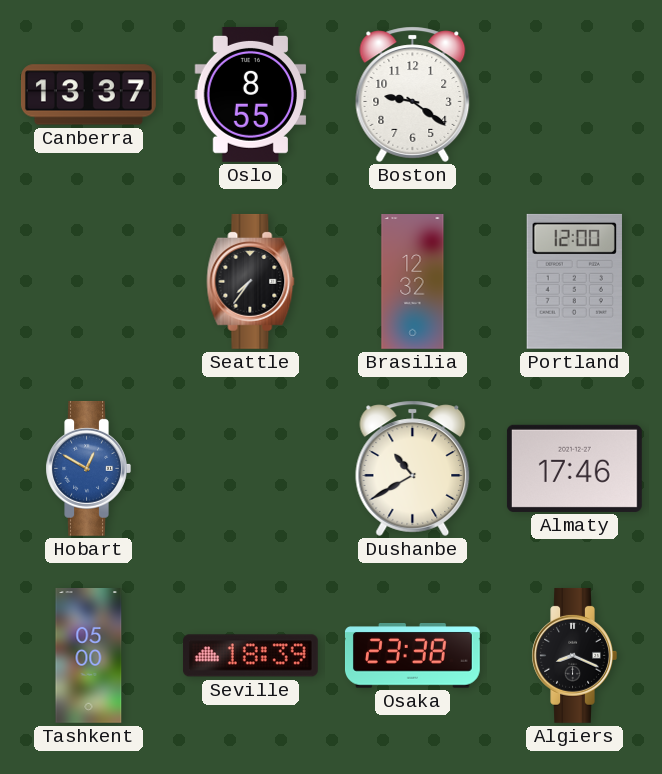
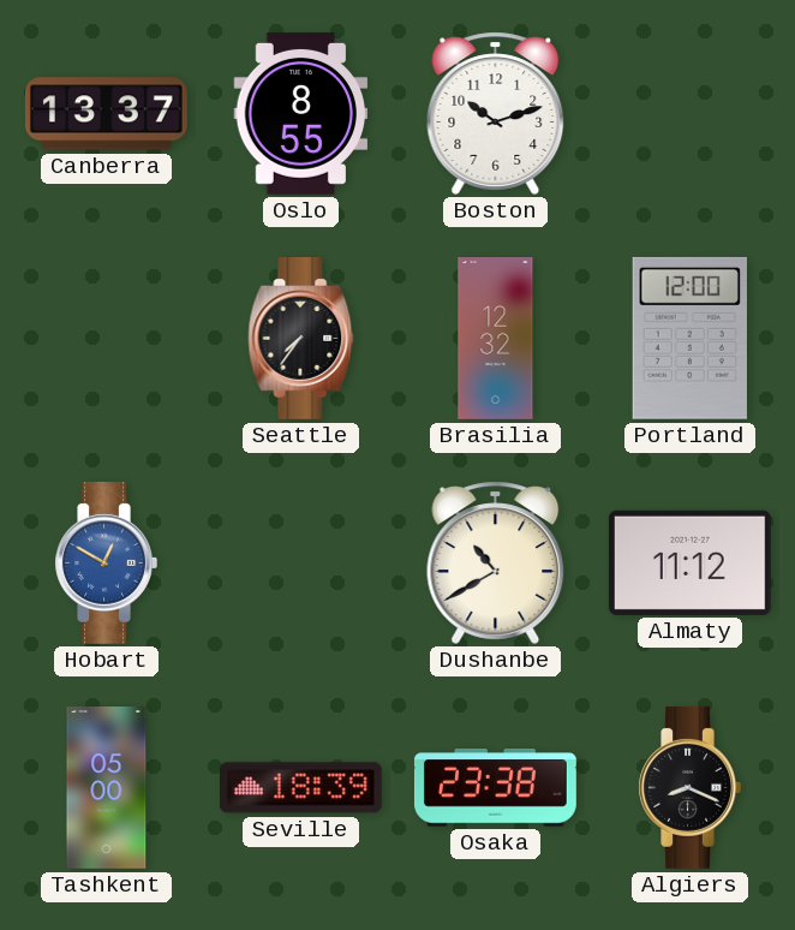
Boston: 9:21 -> 10:12
Almaty: 17:46 -> 11:12
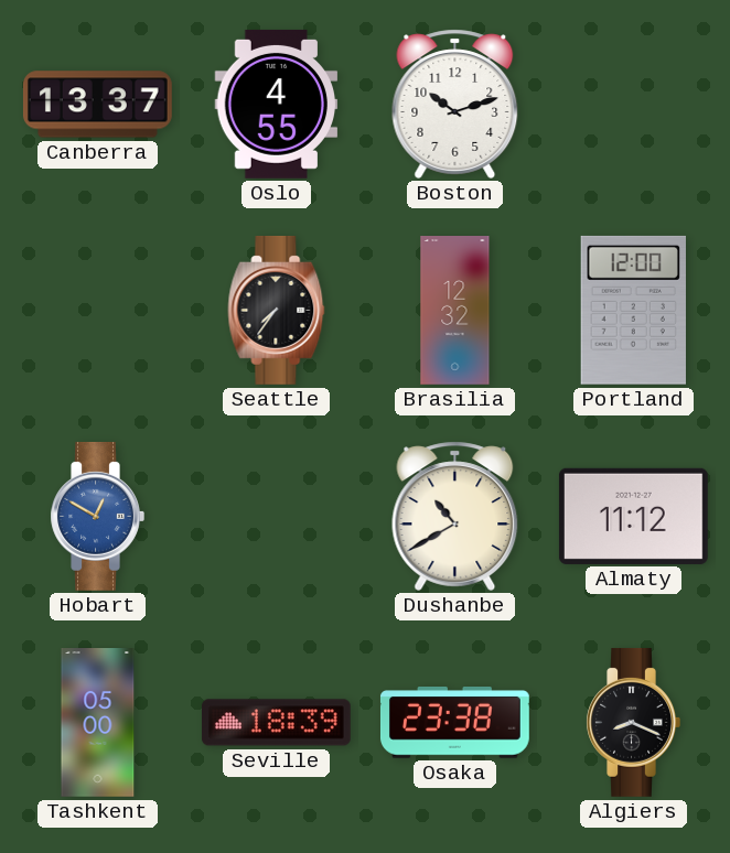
Oslo: 8:55 -> 4:55
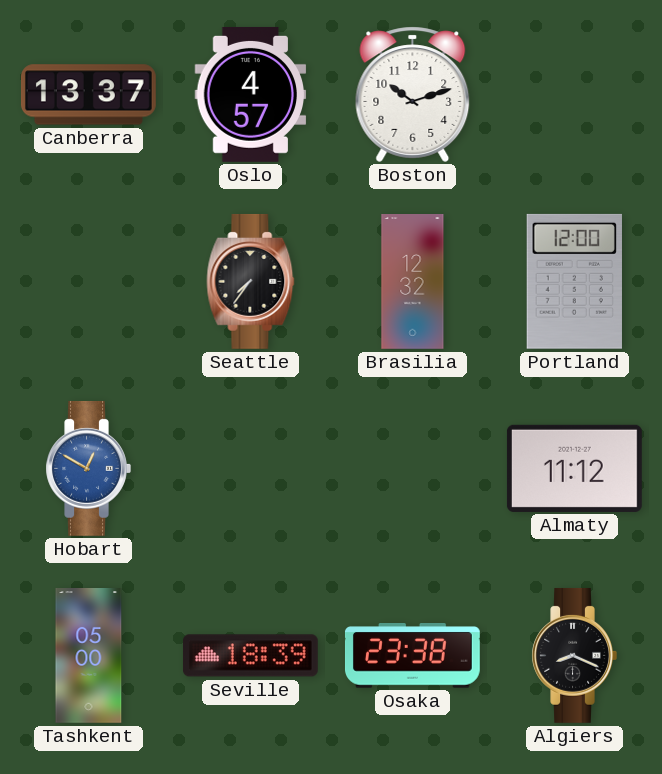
Oslo: 4:55 -> 4:57
Dushanbe: 10:40 -> none
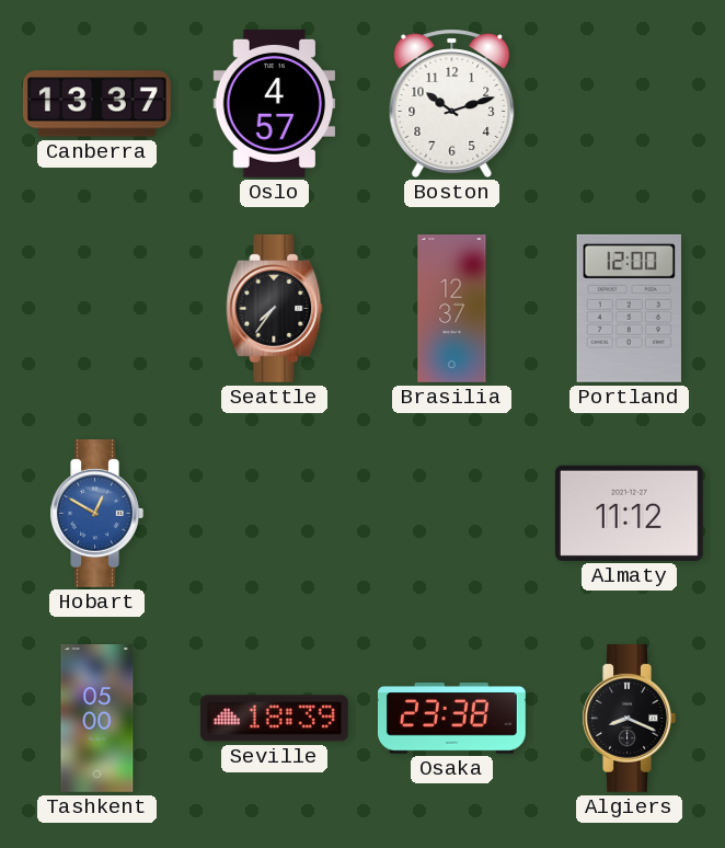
Brasilia: 12:32 -> 12:37
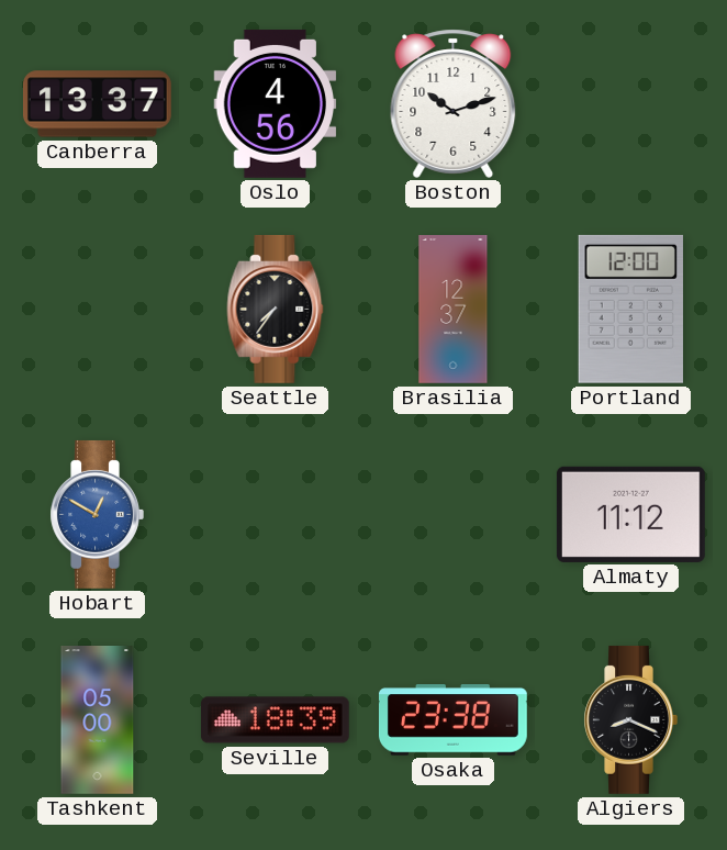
Oslo: 4:57 -> 4:56
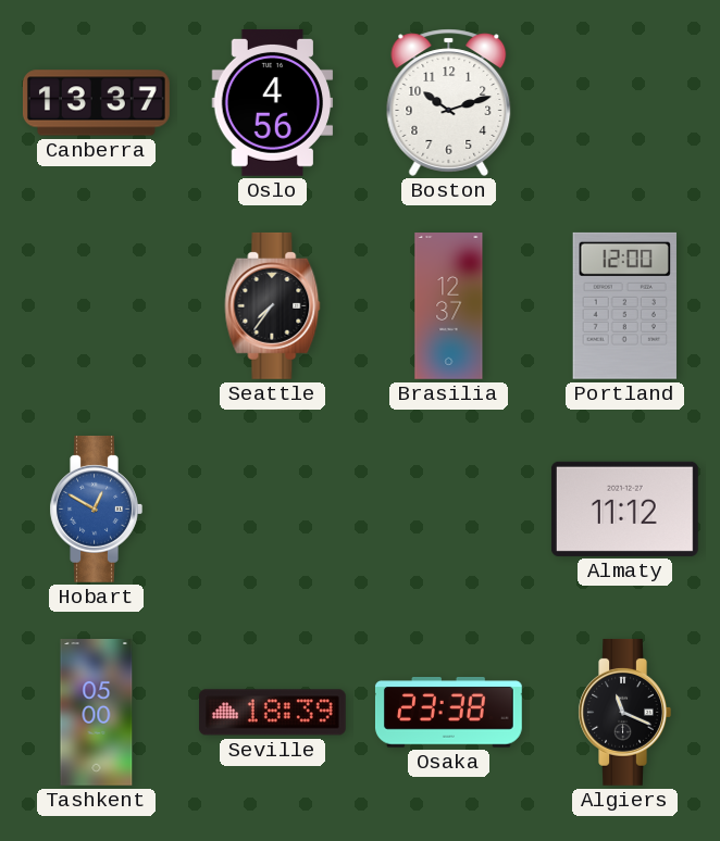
Algiers: 8:19 -> 11:19
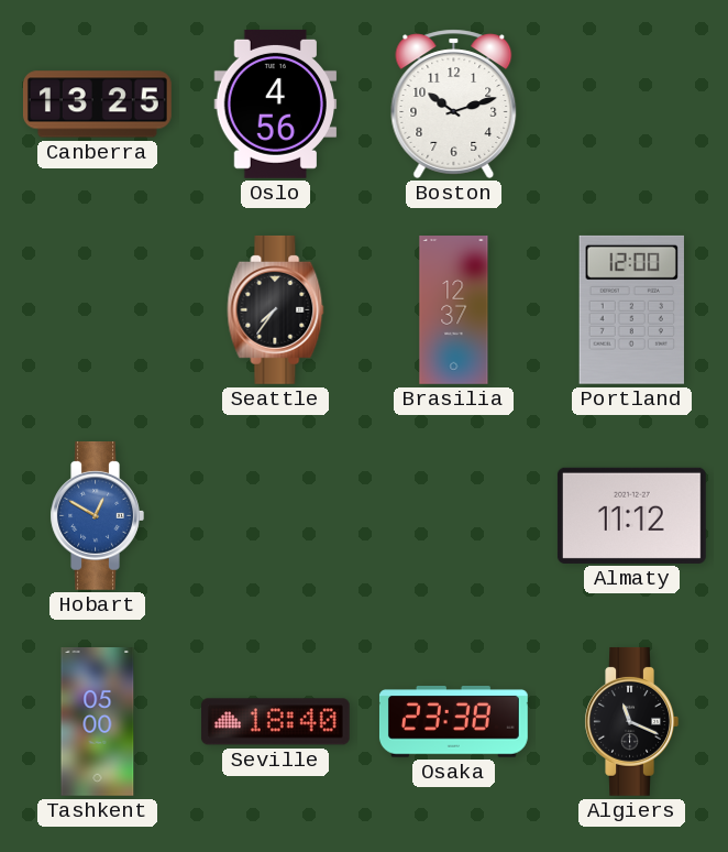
Canberra: 13:37 -> 13:25
Seville: 18:39 -> 18:40
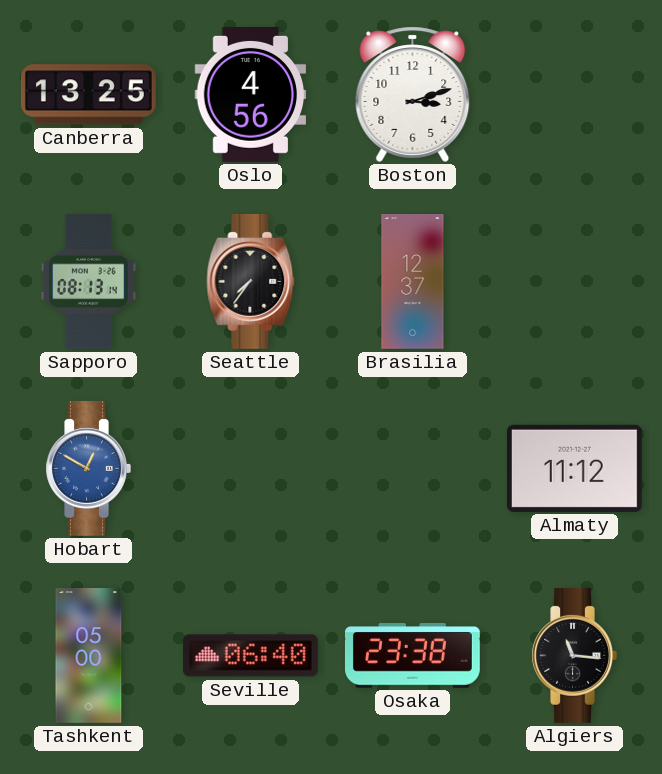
Boston: 10:12 -> 3:12
Sapporo: none -> 08:13
Portland: 12:00 -> none
Seville: 18:40 -> 06:40
Algiers: 11:19 -> 11:16
